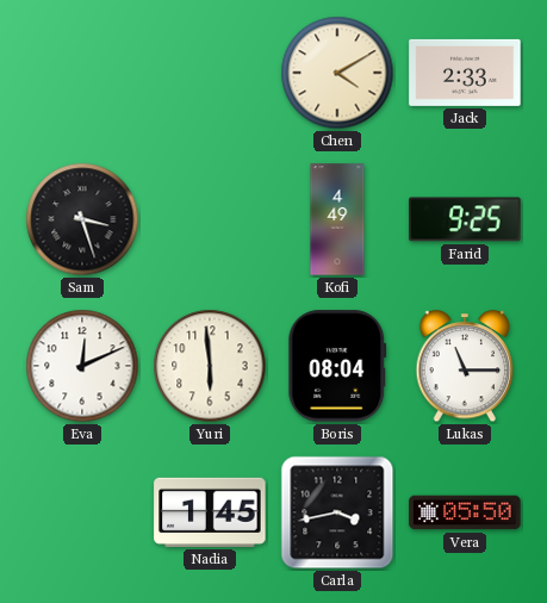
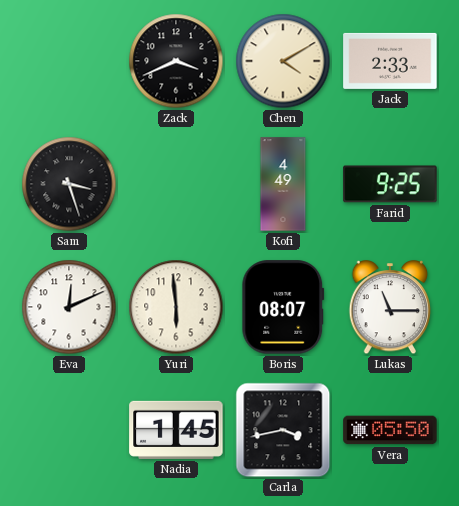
Zack: none -> 3:41
Boris: 08:04 -> 08:07
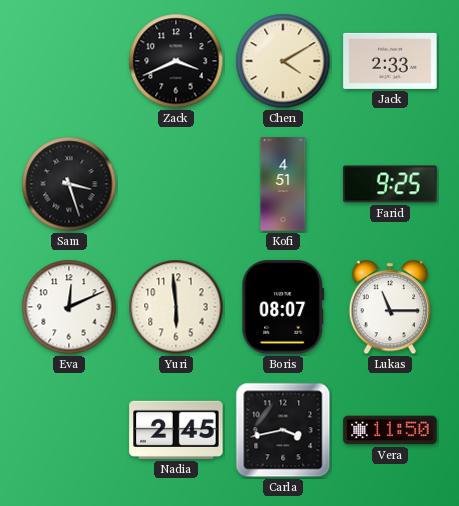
Kofi: 4:49 -> 4:51
Nadia: 1:45 -> 2:45
Vera: 05:50 -> 11:50
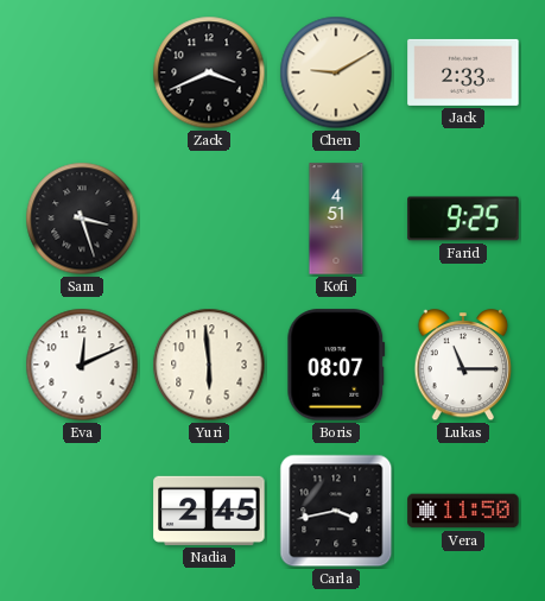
Chen: 4:10 -> 9:10
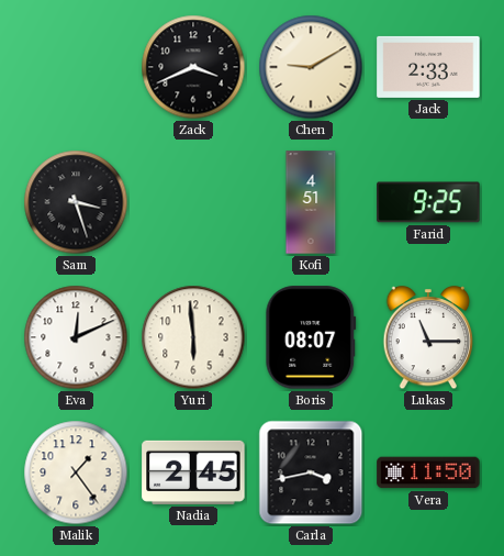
Malik: none -> 1:24
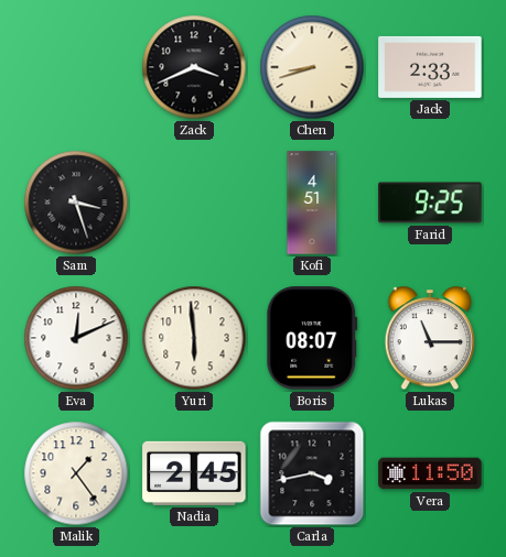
Chen: 9:10 -> 8:42
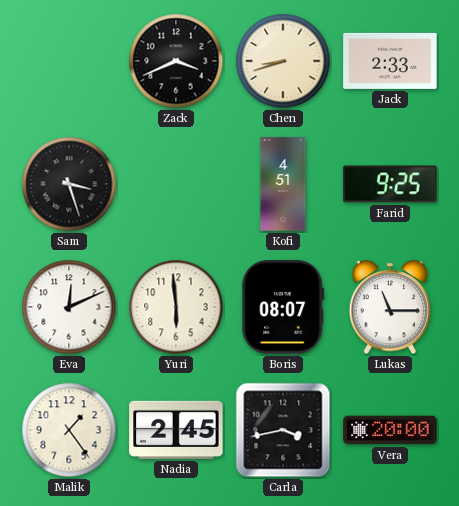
Vera: 11:50 -> 20:00
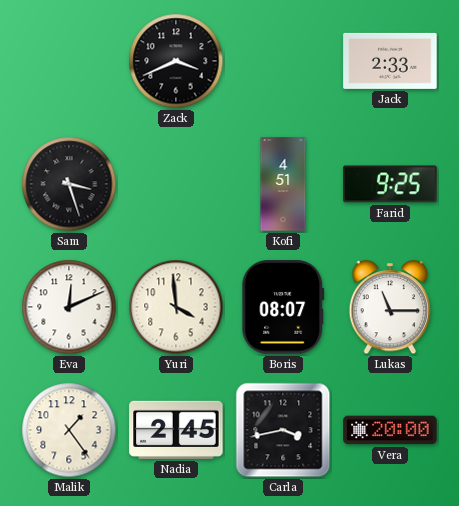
Chen: 8:42 -> none
Yuri: 5:59 -> 3:59
